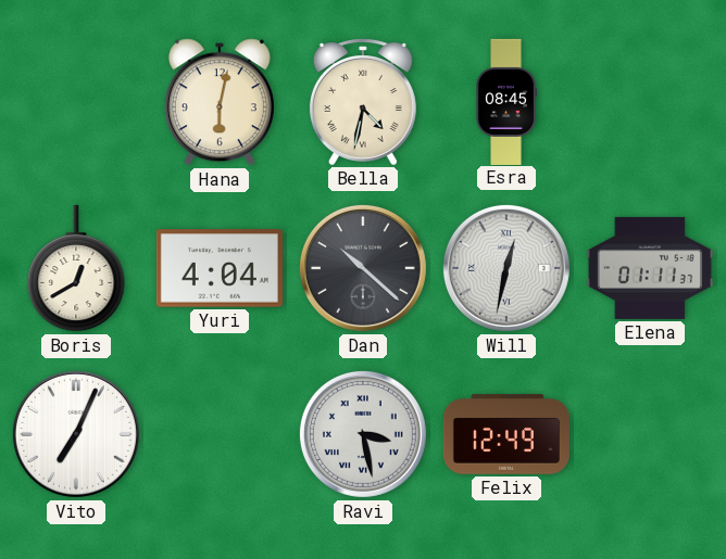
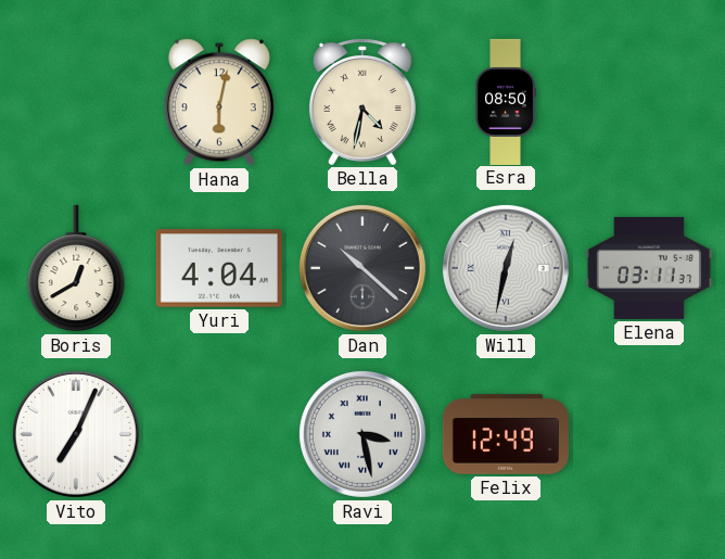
Esra: 08:45 -> 08:50
Elena: 01:11 -> 03:11
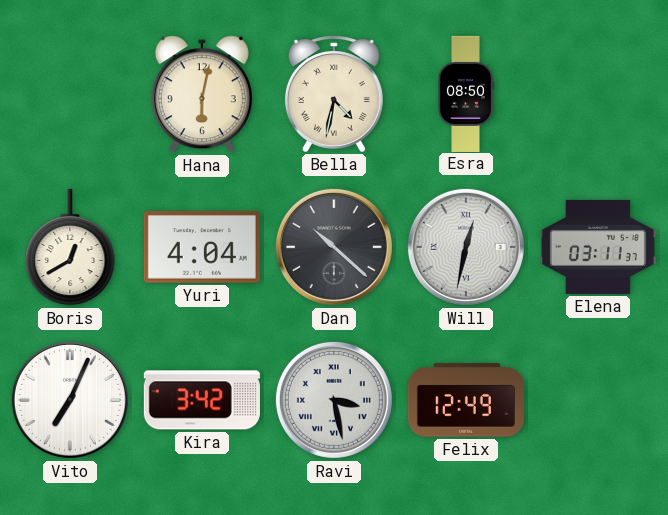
Kira: none -> 3:42
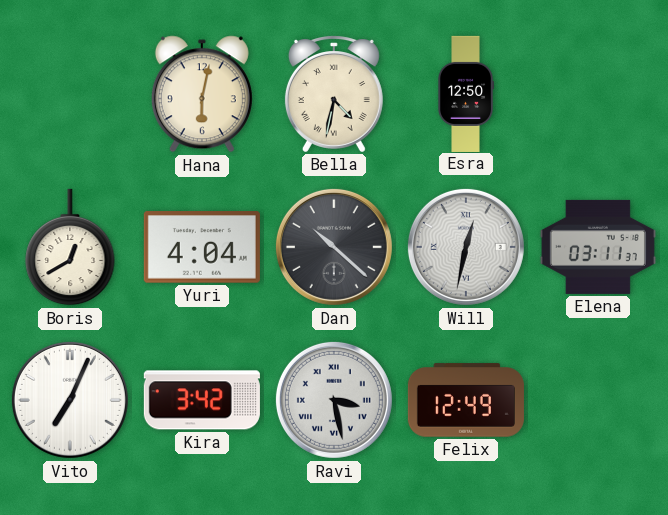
Esra: 08:50 -> 12:50
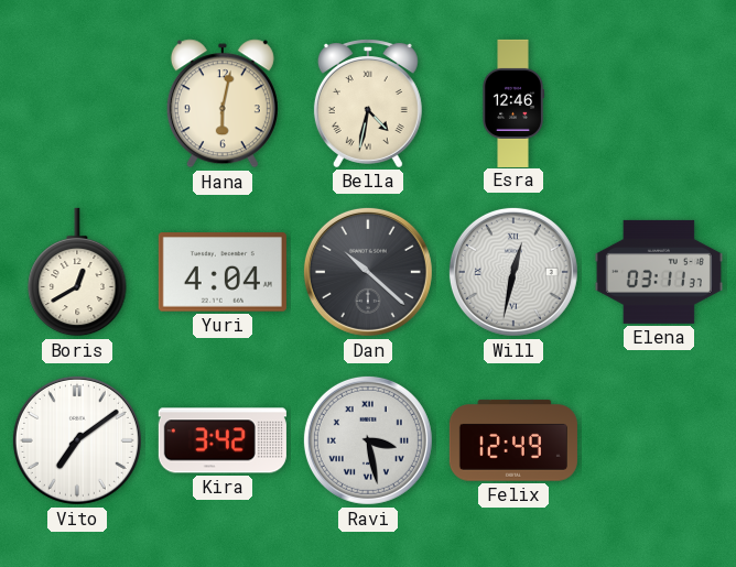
Esra: 12:50 -> 12:46
Vito: 7:04 -> 7:09
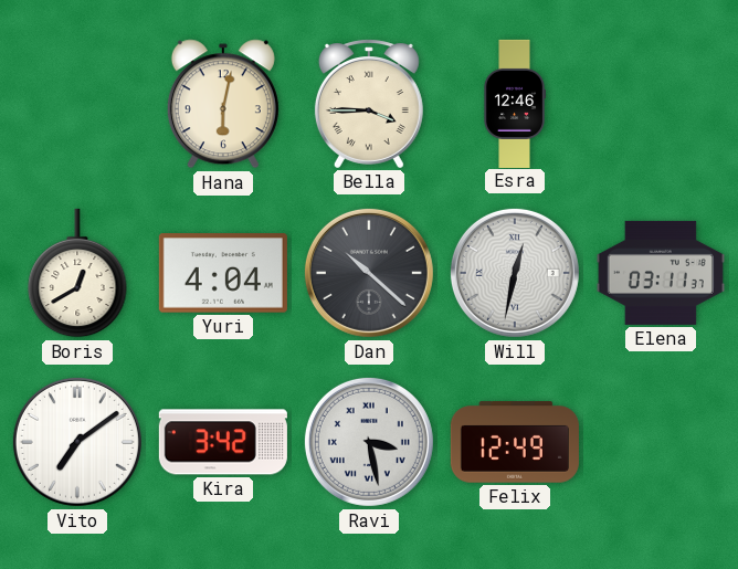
Bella: 4:32 -> 3:45
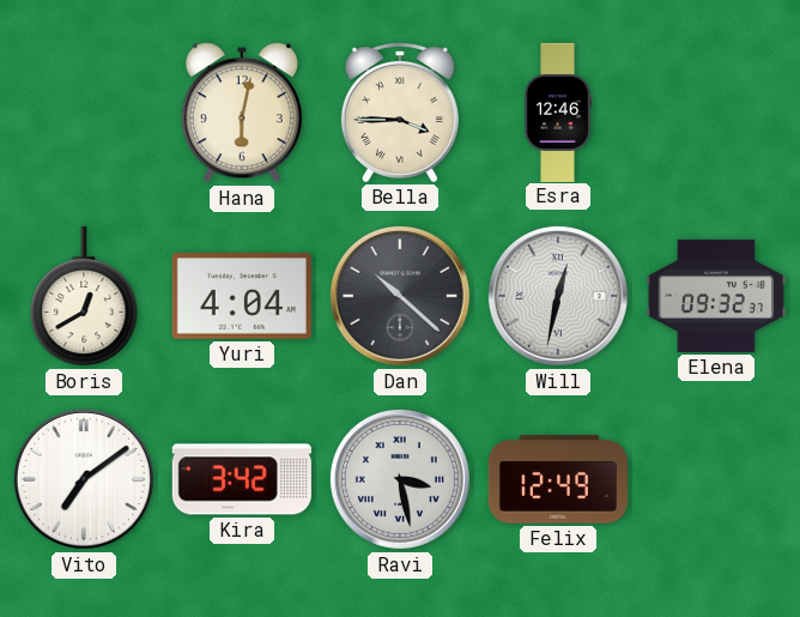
Elena: 03:11 -> 09:32
